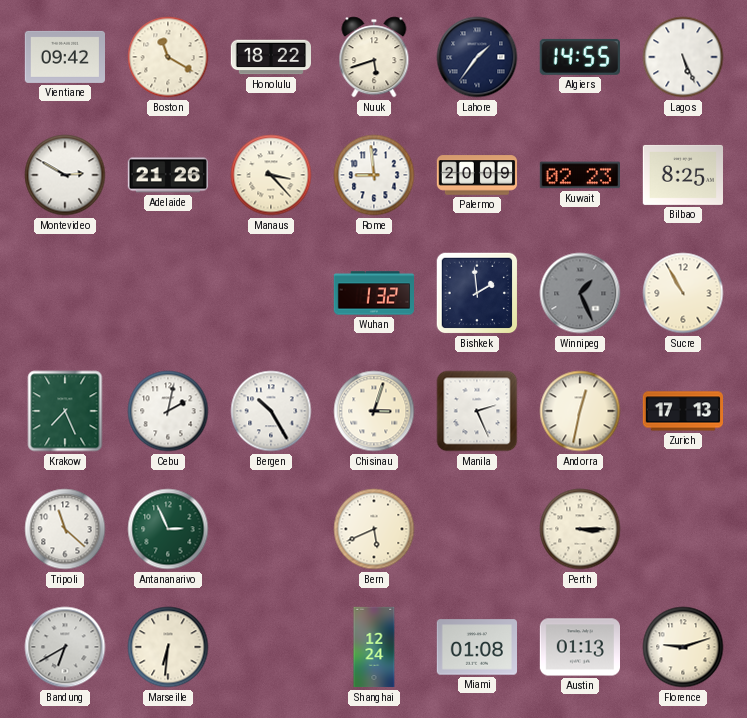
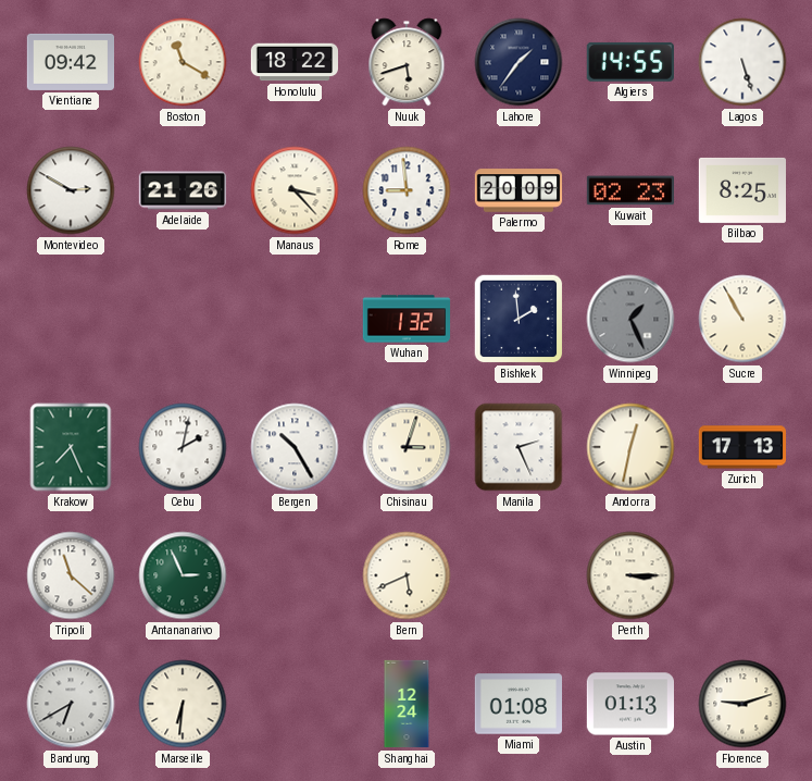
Lagos: 5:26 -> 5:27
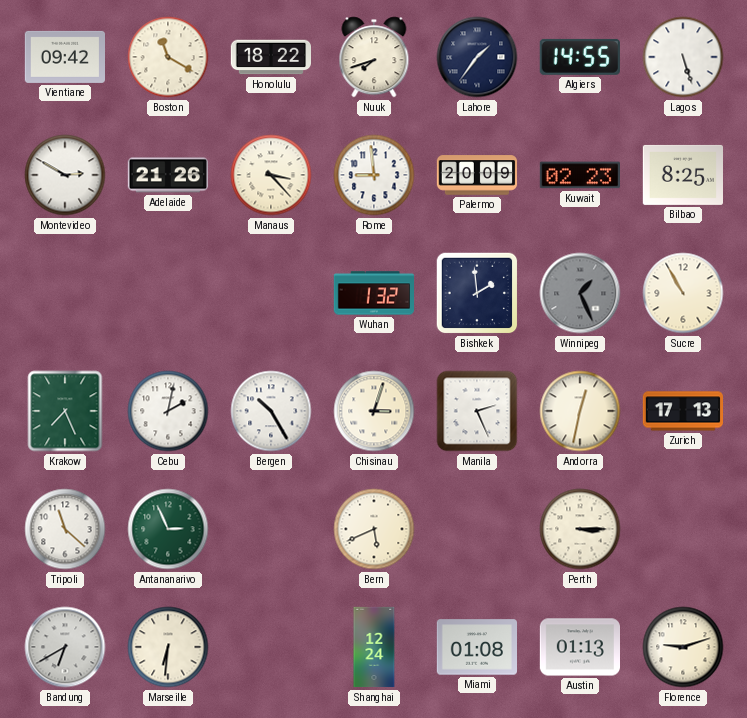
Nuuk: 5:42 -> 7:42
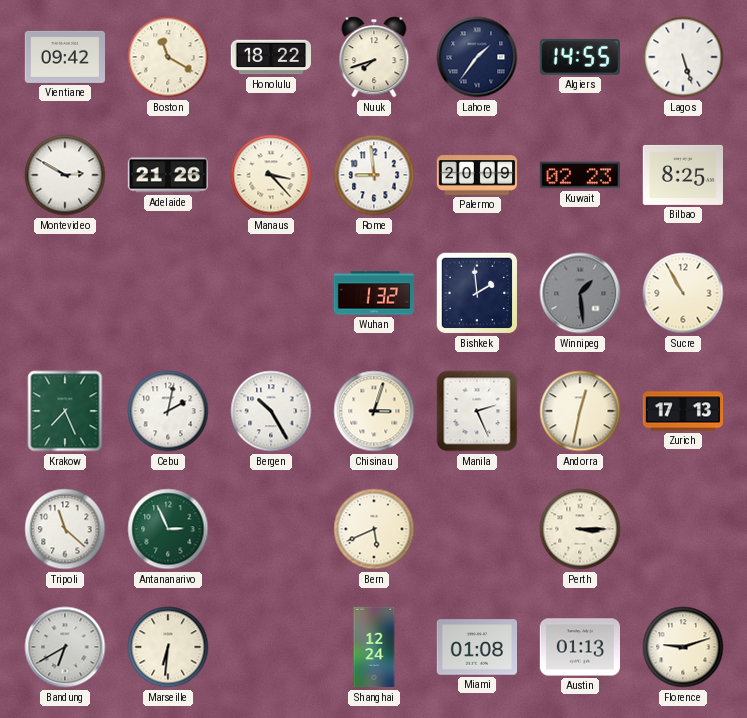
Winnipeg: 1:26 -> 1:29
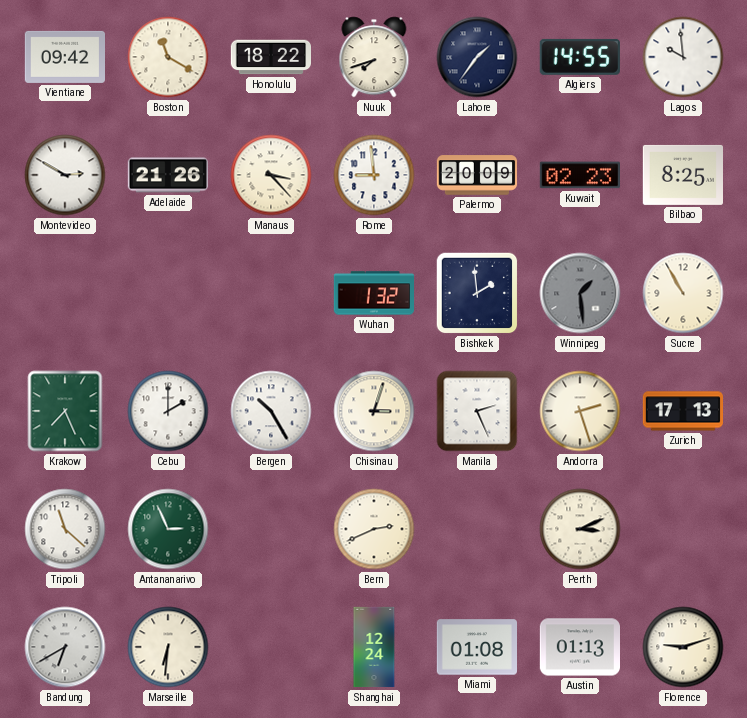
Lagos: 5:27 -> 9:59
Cebu: 2:02 -> 2:00
Andorra: 12:32 -> 2:27
Bern: 5:41 -> 2:41
Perth: 3:15 -> 3:11
